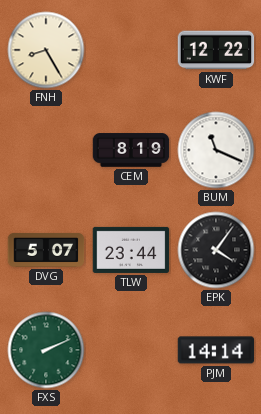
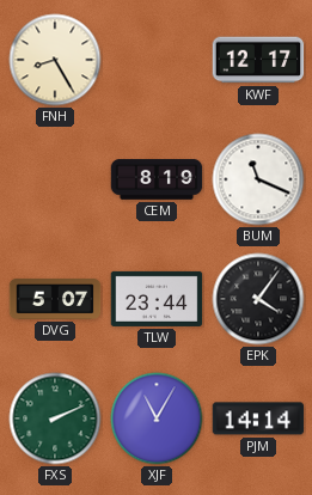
KWF: 12:22 -> 12:17
XJF: none -> 11:05
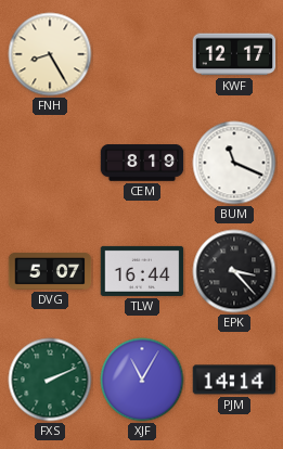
TLW: 23:44 -> 16:44
EPK: 4:06 -> 3:23
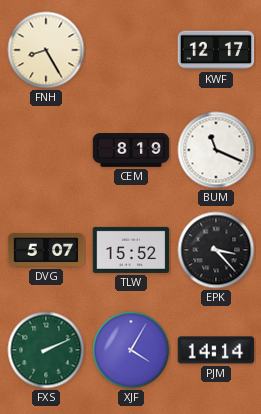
TLW: 16:44 -> 15:52
XJF: 11:05 -> 4:05
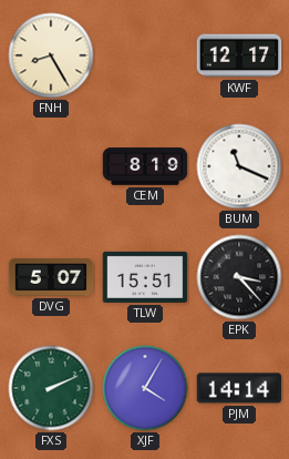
TLW: 15:52 -> 15:51
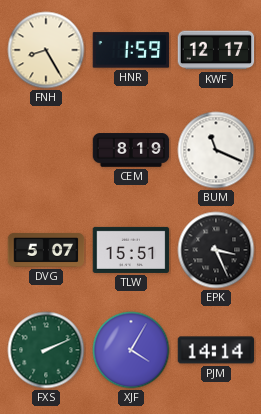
HNR: none -> 1:59
EPK: 3:23 -> 3:26
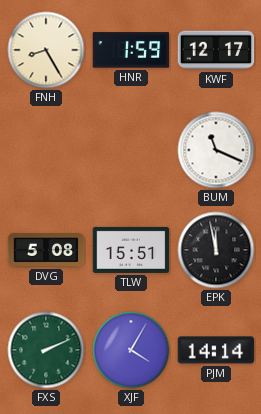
CEM: 8:19 -> none
DVG: 5:07 -> 5:08
EPK: 3:26 -> 11:58
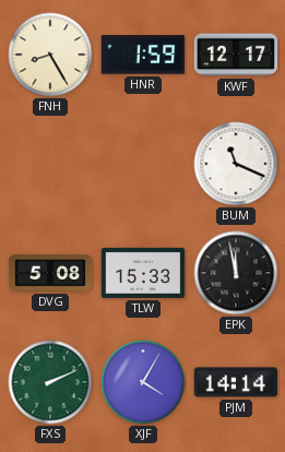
TLW: 15:51 -> 15:33
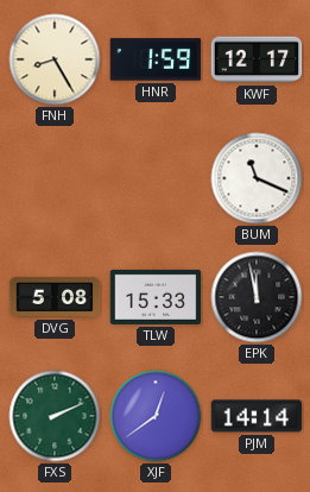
XJF: 4:05 -> 12:39
